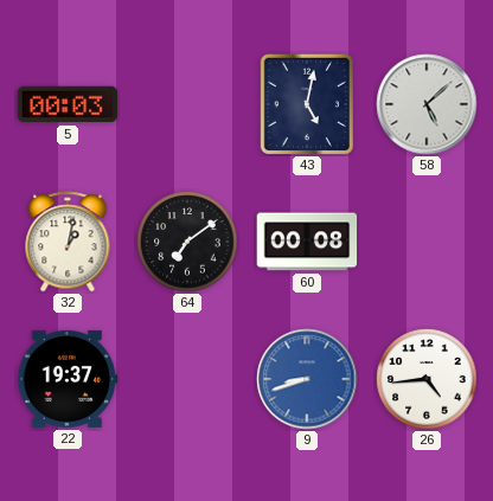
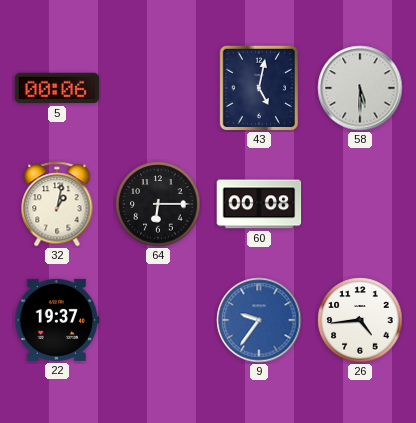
5: 00:03 -> 00:06
58: 5:08 -> 5:30
64: 7:09 -> 6:15
9: 8:42 -> 9:36
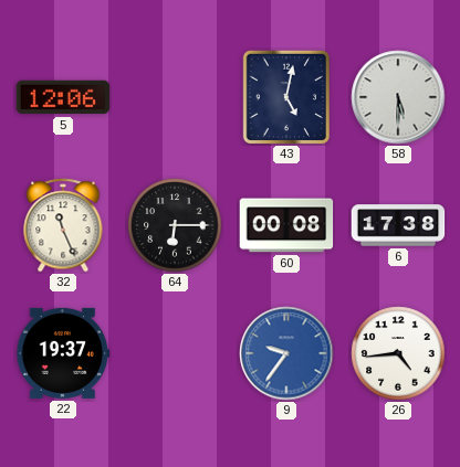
5: 00:06 -> 12:06
32: 1:02 -> 11:26
6: none -> 17:38
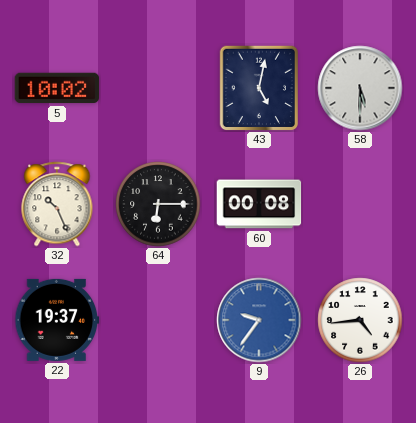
5: 12:06 -> 10:02
32: 11:26 -> 10:26
6: 17:38 -> none
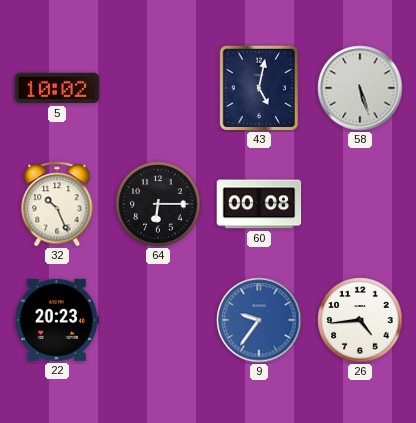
58: 5:30 -> 5:27
22: 19:37 -> 20:23
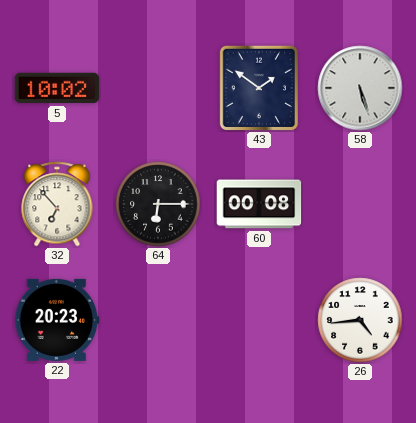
43: 5:02 -> 1:51
32: 10:26 -> 6:53
9: 9:36 -> none
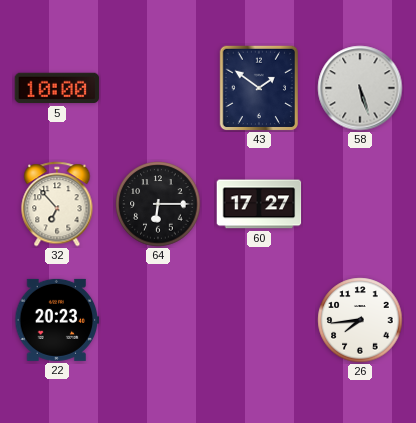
5: 10:02 -> 10:00
60: 00:08 -> 17:27
26: 4:44 -> 7:44
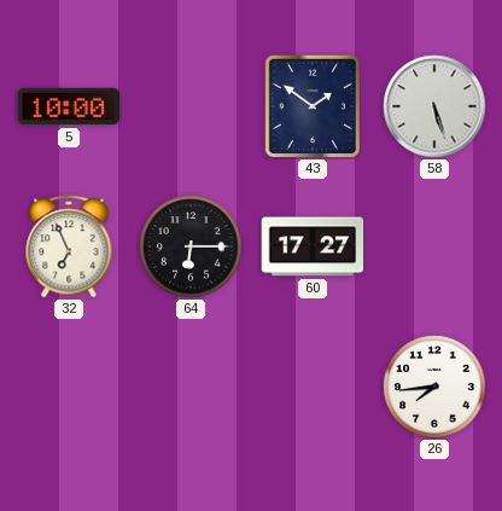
32: 6:53 -> 6:56
22: 20:23 -> none
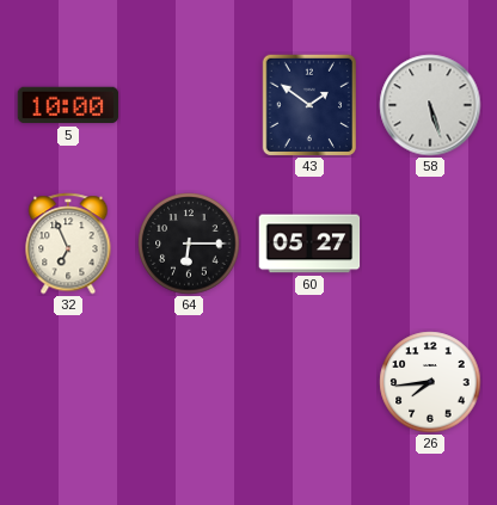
60: 17:27 -> 05:27
